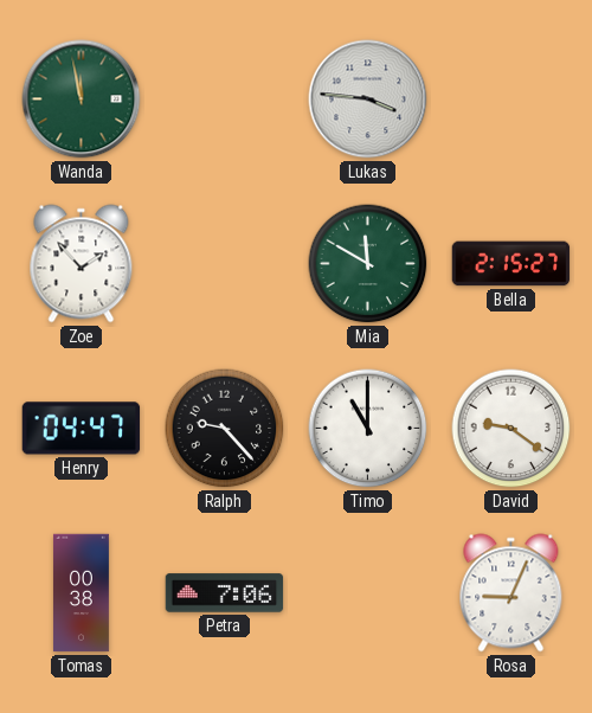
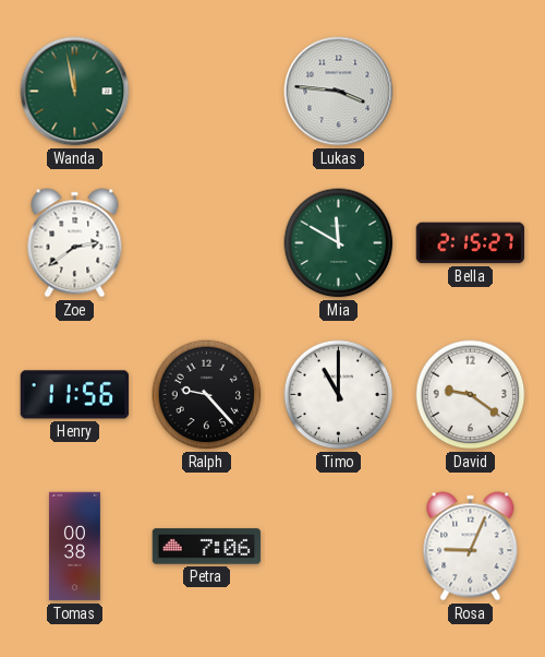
Zoe: 1:53 -> 2:39
Henry: 04:47 -> 11:56
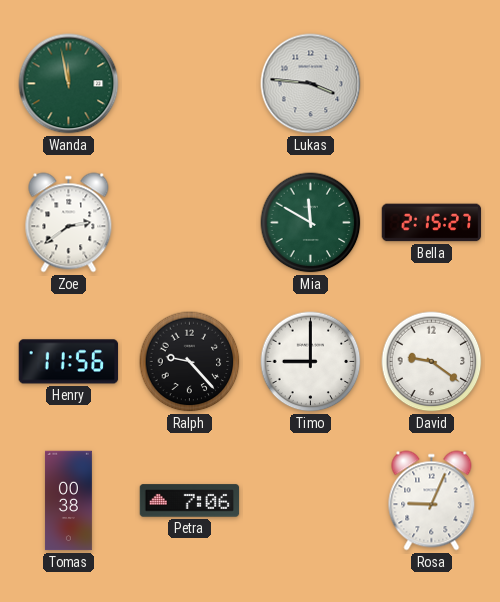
Timo: 11:00 -> 9:00
